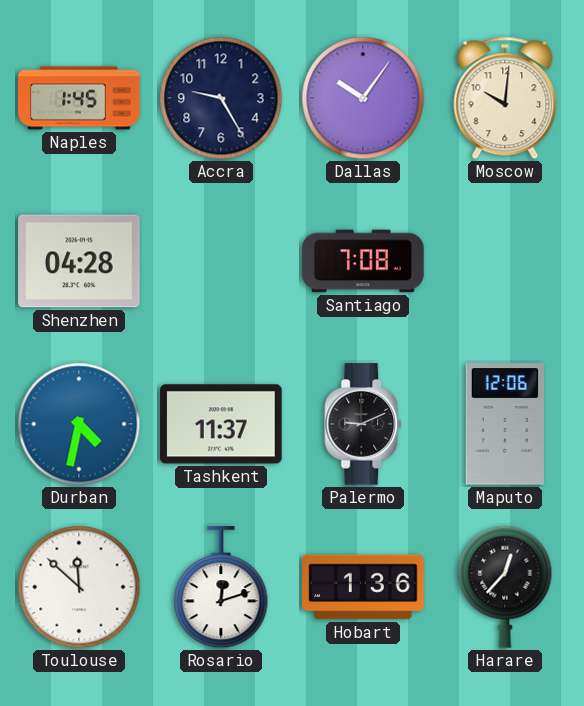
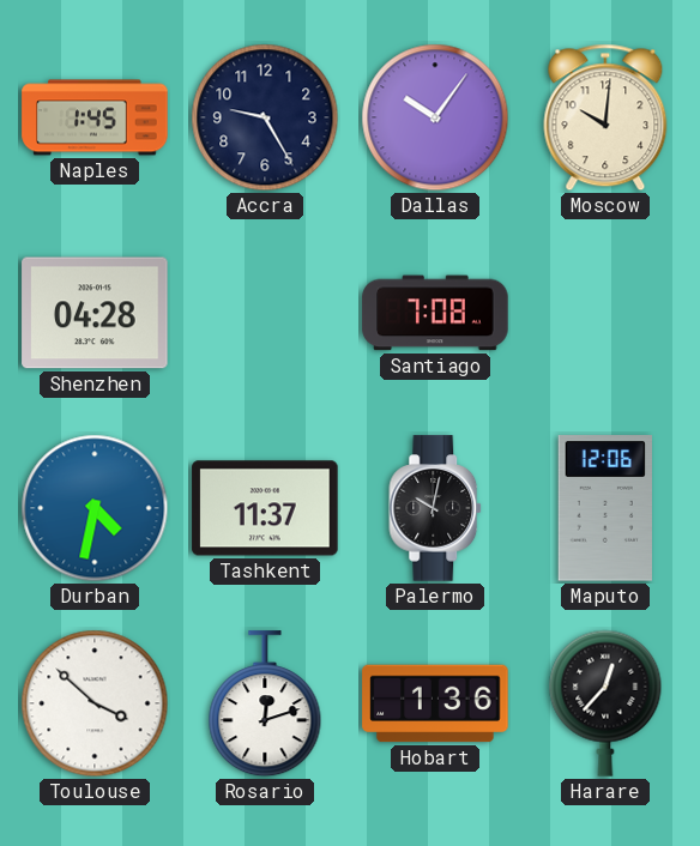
Palermo: 9:11 -> 10:02
Toulouse: 11:52 -> 3:52
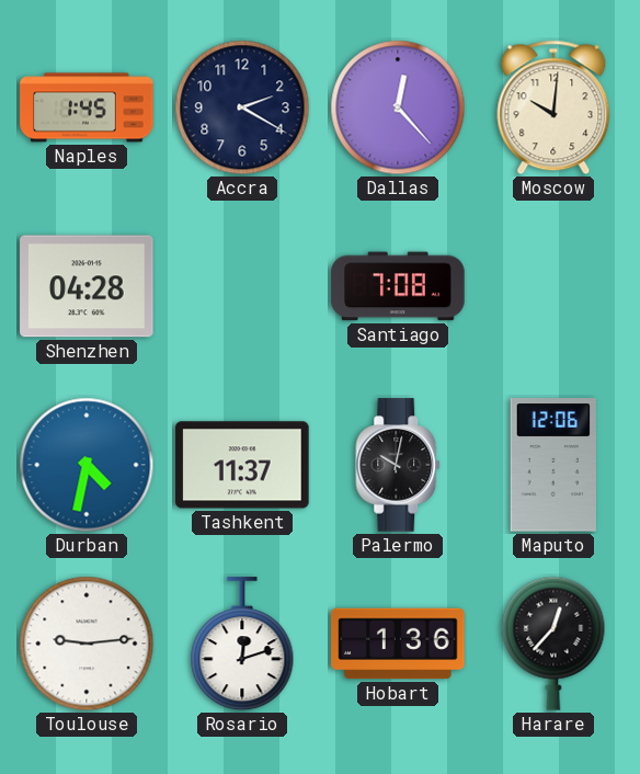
Accra: 9:25 -> 2:20
Dallas: 10:06 -> 12:23
Toulouse: 3:52 -> 9:14
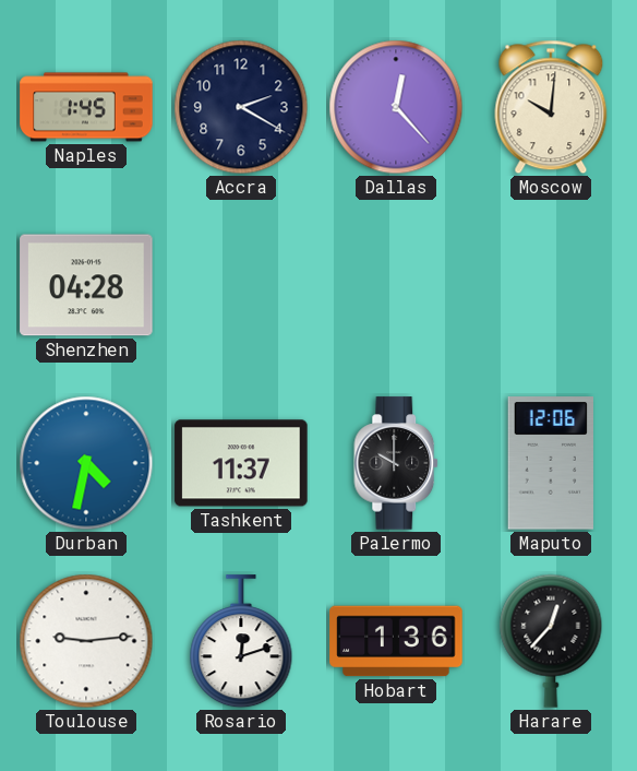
Santiago: 7:08 -> none
Palermo: 10:02 -> 10:00
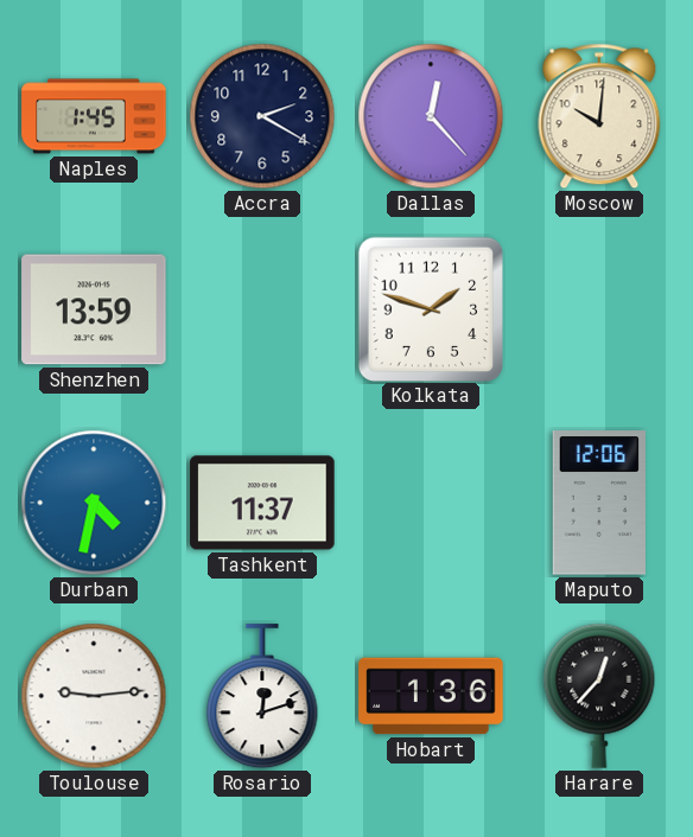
Shenzhen: 04:28 -> 13:59
Kolkata: none -> 1:48
Palermo: 10:00 -> none
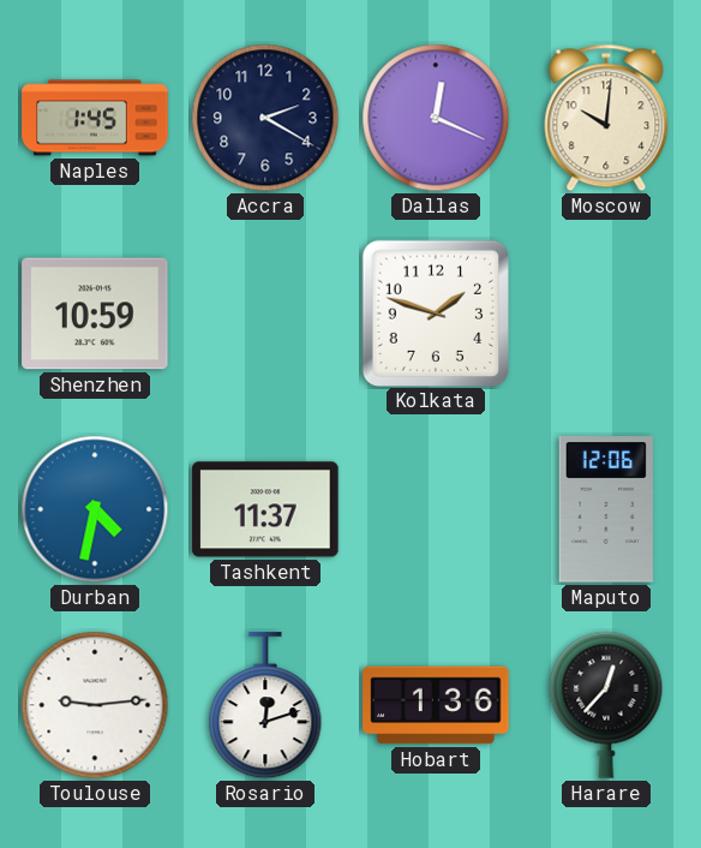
Dallas: 12:23 -> 12:19
Shenzhen: 13:59 -> 10:59
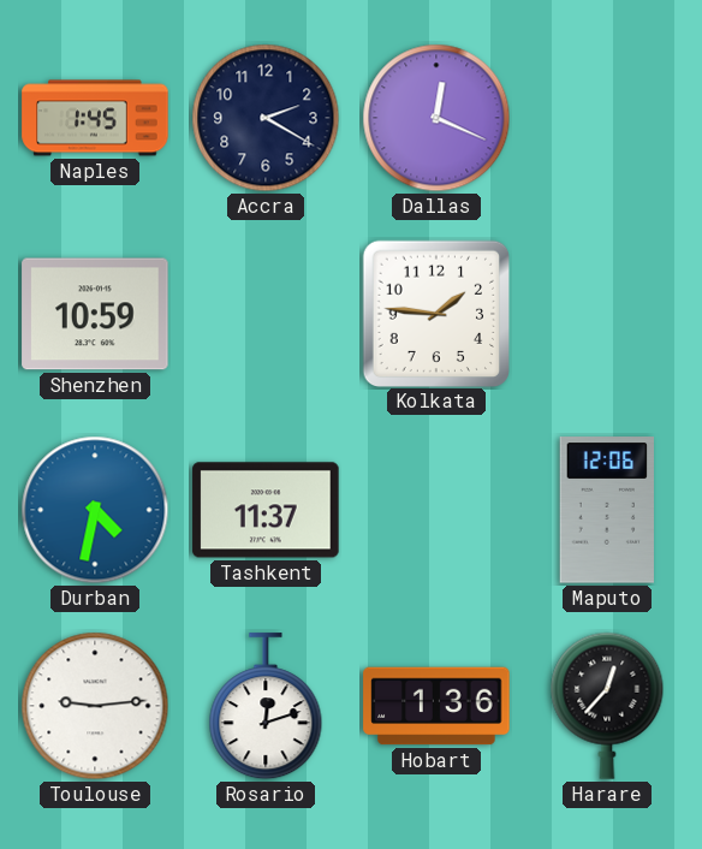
Moscow: 10:01 -> none
Kolkata: 1:48 -> 1:46
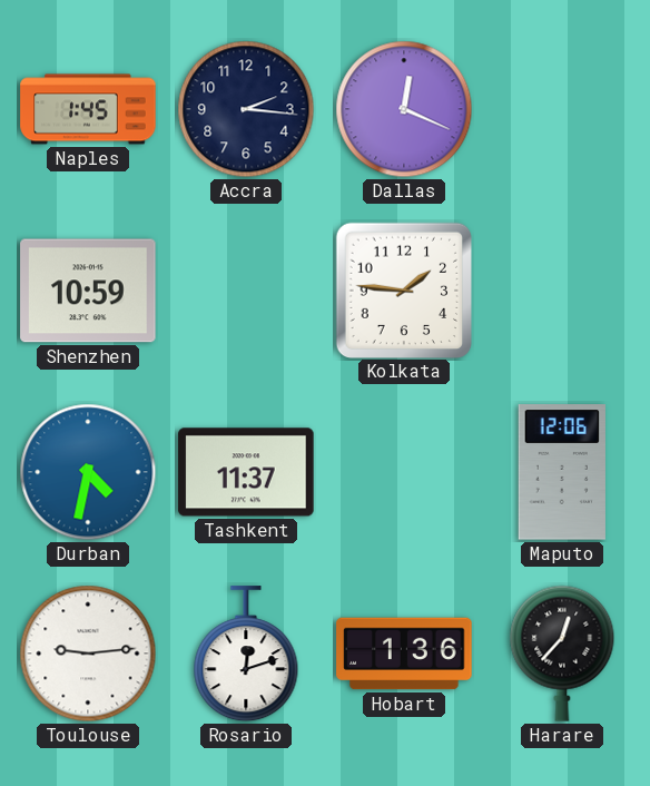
Accra: 2:20 -> 2:16
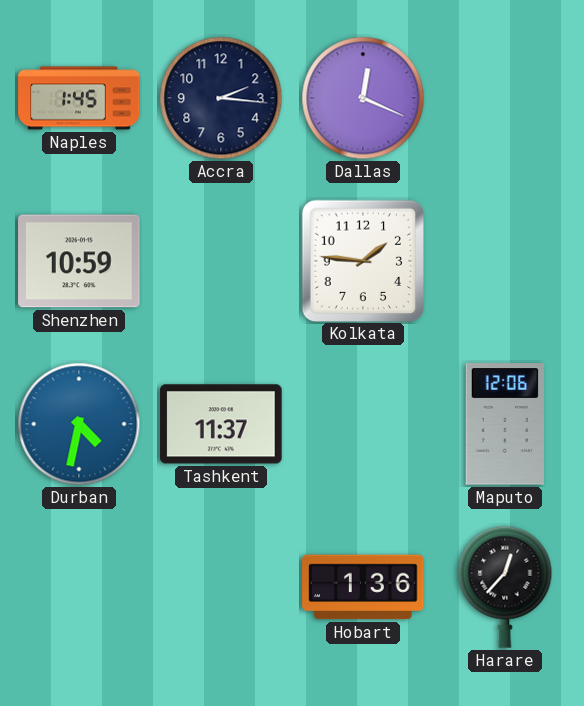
Toulouse: 9:14 -> none
Rosario: 12:12 -> none
